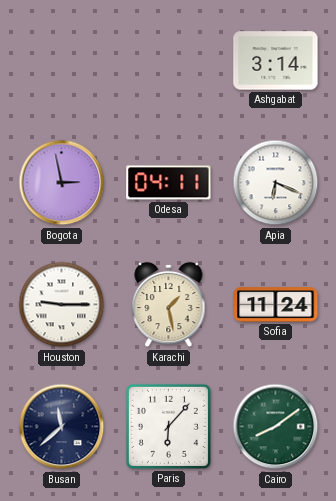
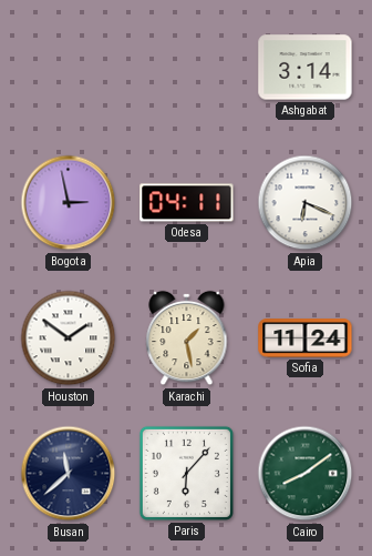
Houston: 9:15 -> 1:51
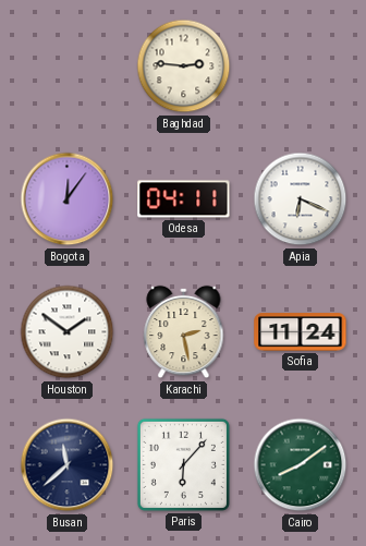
Baghdad: none -> 2:46
Ashgabat: 3:14 -> none
Bogota: 2:58 -> 12:06
Karachi: 1:28 -> 2:28
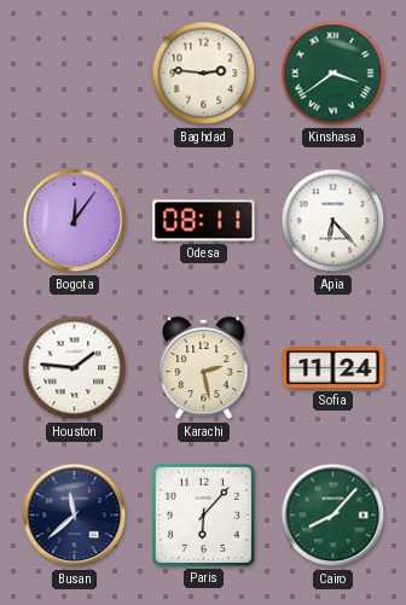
Kinshasa: none -> 3:39
Odesa: 04:11 -> 08:11
Apia: 6:19 -> 6:23
Houston: 1:51 -> 1:46
Cairo: 8:09 -> 8:07
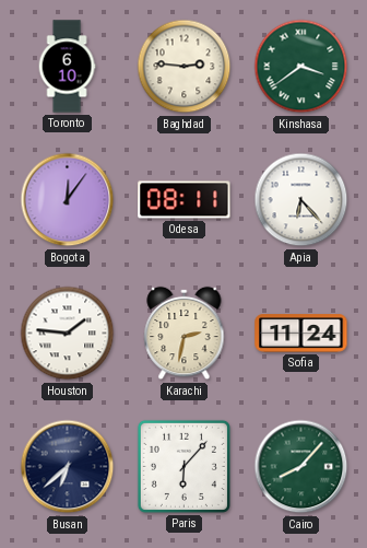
Toronto: none -> 6:10
Karachi: 2:28 -> 2:32
Busan: 11:38 -> 6:38
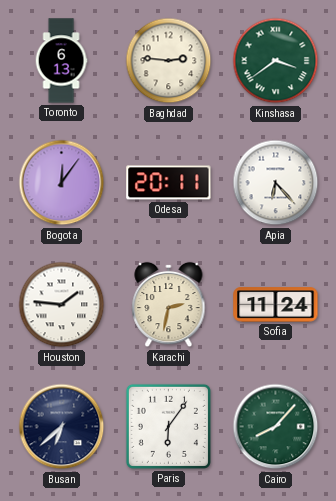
Toronto: 6:10 -> 6:13
Odesa: 08:11 -> 20:11
Paris: 6:07 -> 6:06
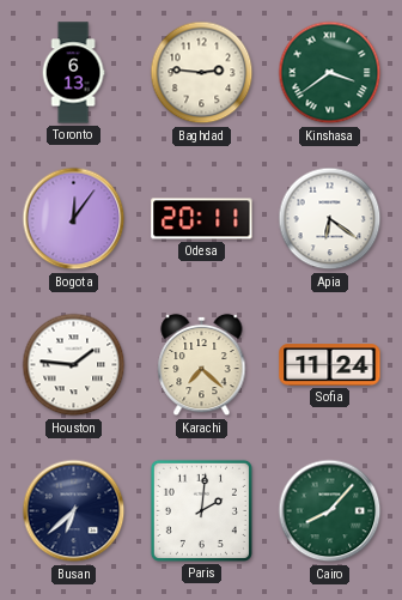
Apia: 6:23 -> 6:21
Karachi: 2:32 -> 7:22
Paris: 6:06 -> 2:01
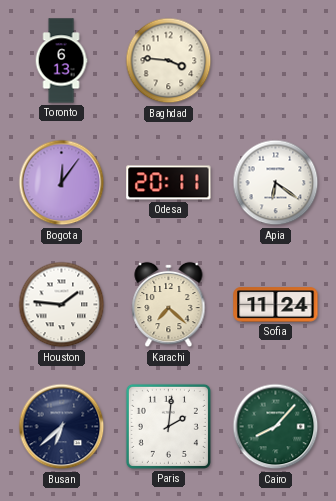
Baghdad: 2:46 -> 3:46
Kinshasa: 3:39 -> none
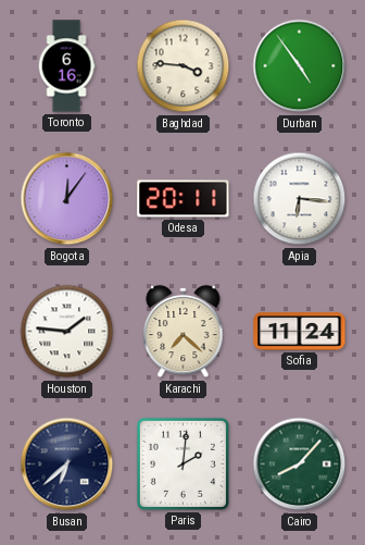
Toronto: 6:13 -> 6:16
Durban: none -> 4:54
Apia: 6:21 -> 6:16
